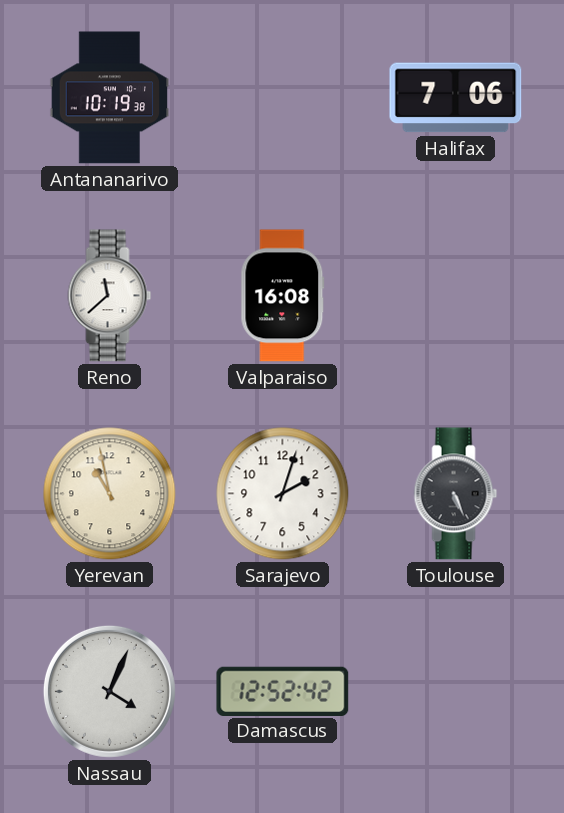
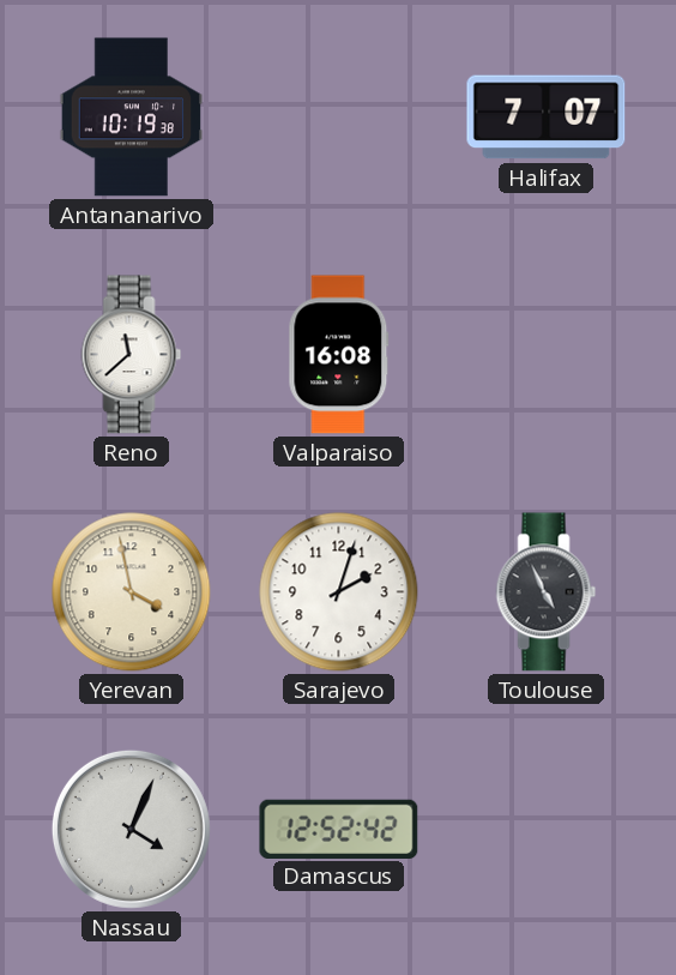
Halifax: 7:06 -> 7:07
Yerevan: 10:58 -> 3:58
Toulouse: 5:26 -> 4:56
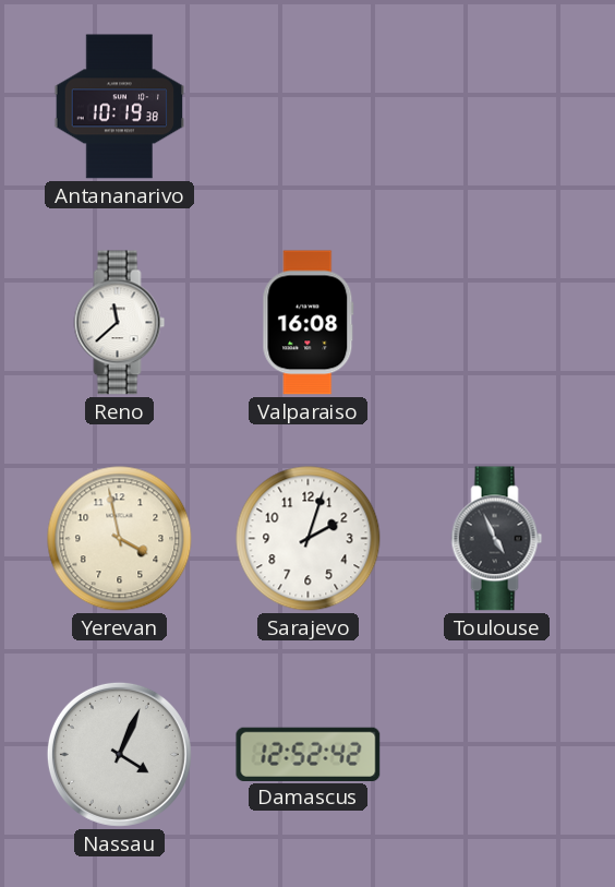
Halifax: 7:07 -> none
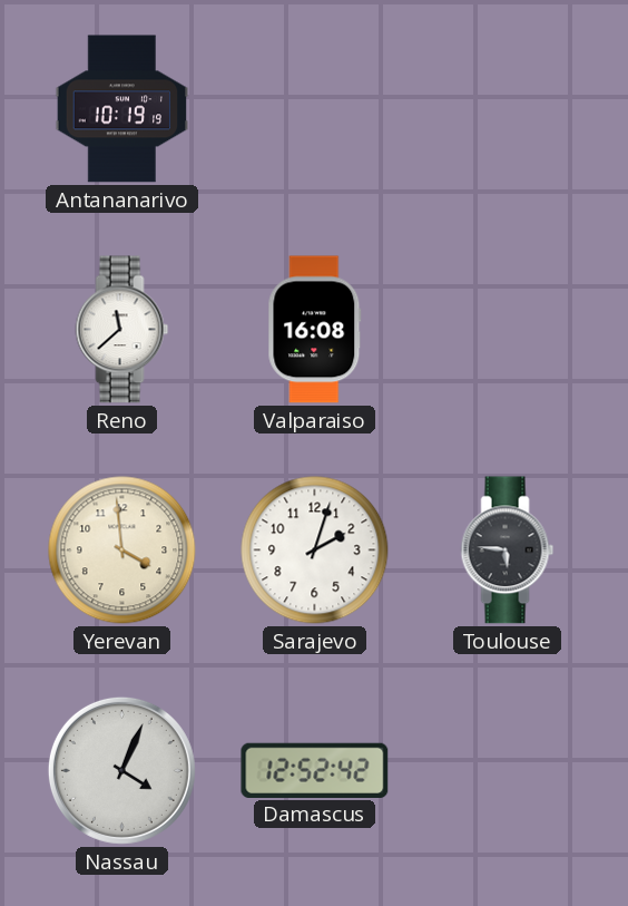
Antananarivo: 10:19:38 -> 10:19:19
Yerevan: 3:58 -> 3:59
Toulouse: 4:56 -> 5:46
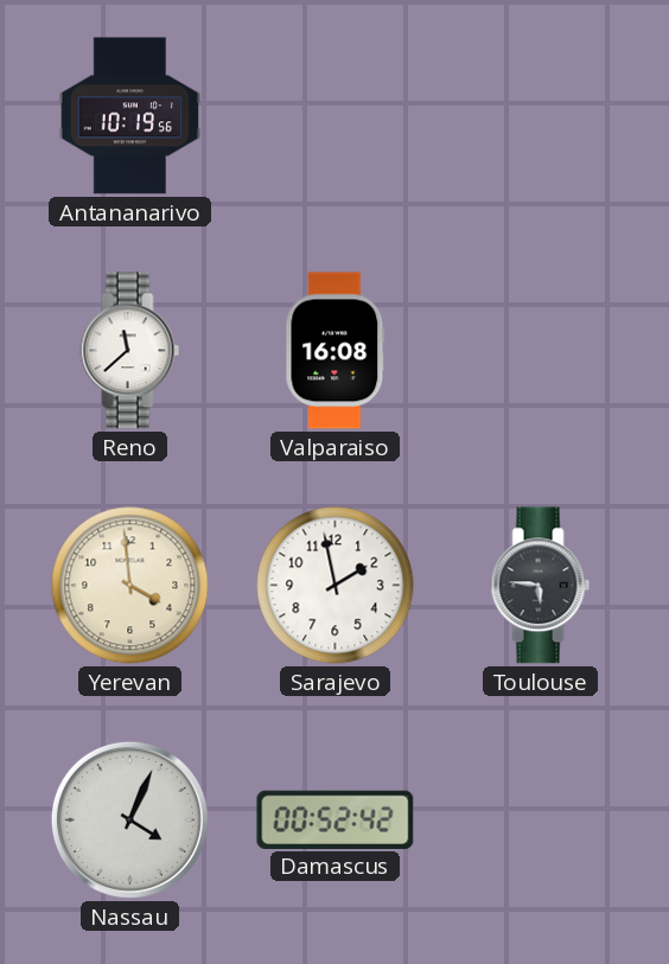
Antananarivo: 10:19:19 -> 10:19:56
Sarajevo: 2:03 -> 1:58
Damascus: 12:52 -> 00:52
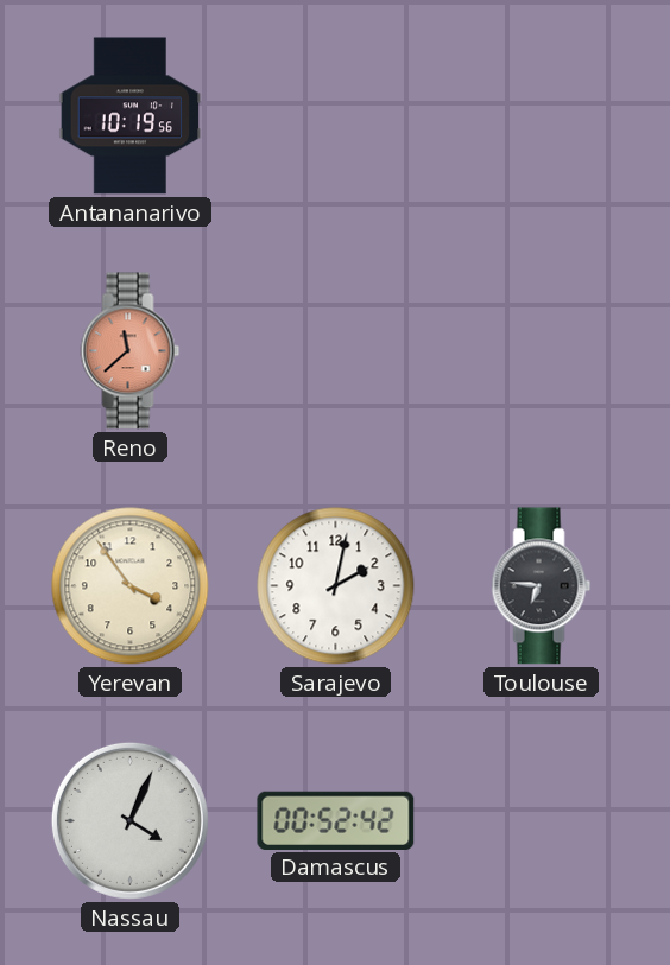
Reno dial: white -> salmon
Valparaiso: 16:08 -> none
Yerevan: 3:59 -> 3:54
Sarajevo: 1:58 -> 2:02
Toulouse: 5:46 -> 6:46
